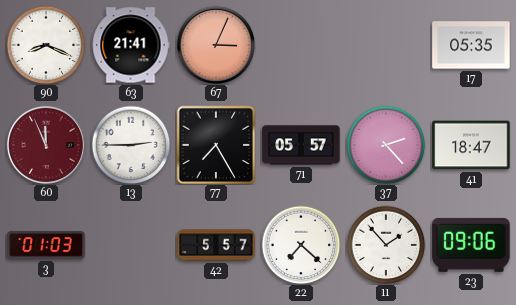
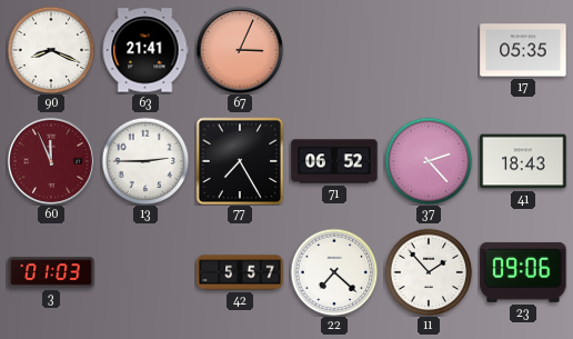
71: 05:57 -> 06:52
41: 18:47 -> 18:43
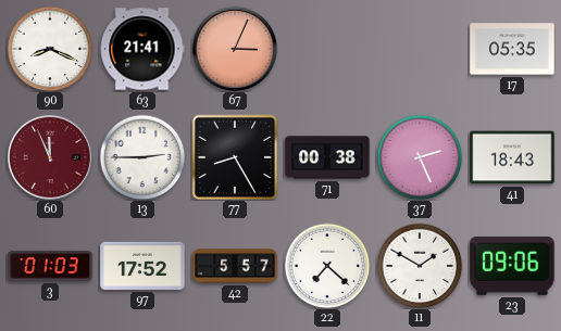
77: 7:25 -> 8:25
71: 06:52 -> 00:38
37: 2:23 -> 2:26
97: none -> 17:52
11: 1:53 -> 1:50
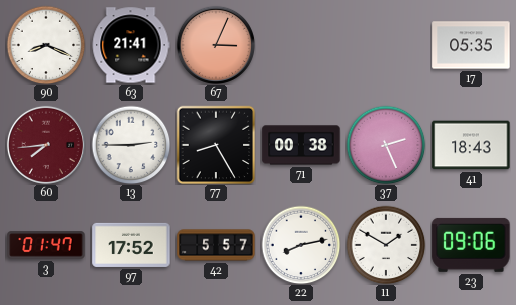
60: 11:56 -> 7:44
3: 01:03 -> 01:47
22: 7:22 -> 8:13
